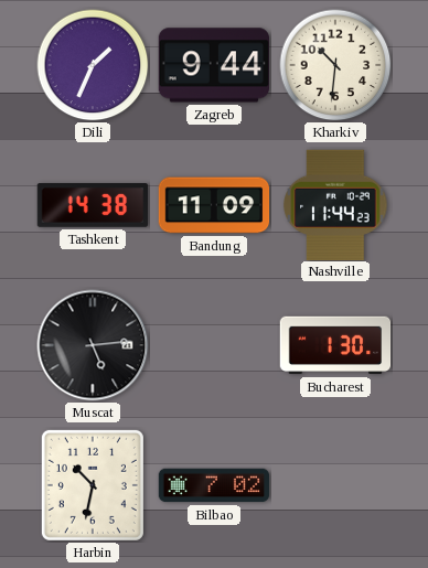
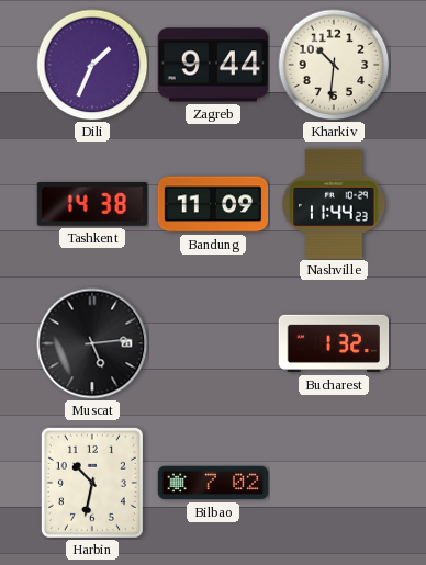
Bucharest: 1:30 -> 1:32
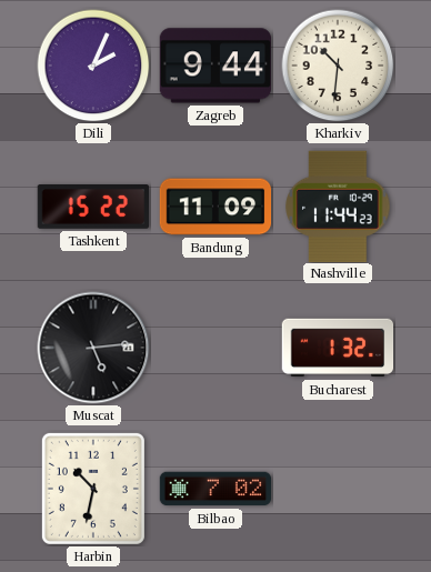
Dili: 1:34 -> 2:04
Tashkent: 14:38 -> 15:22
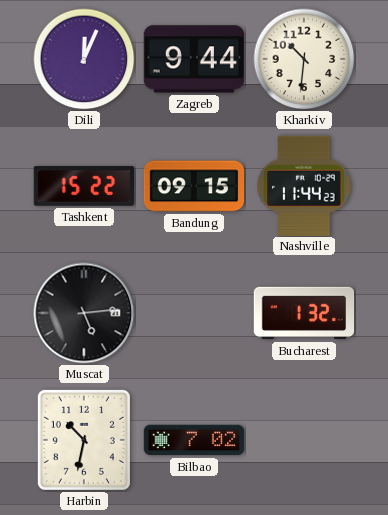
Dili: 2:04 -> 12:04
Bandung: 11:09 -> 09:15
